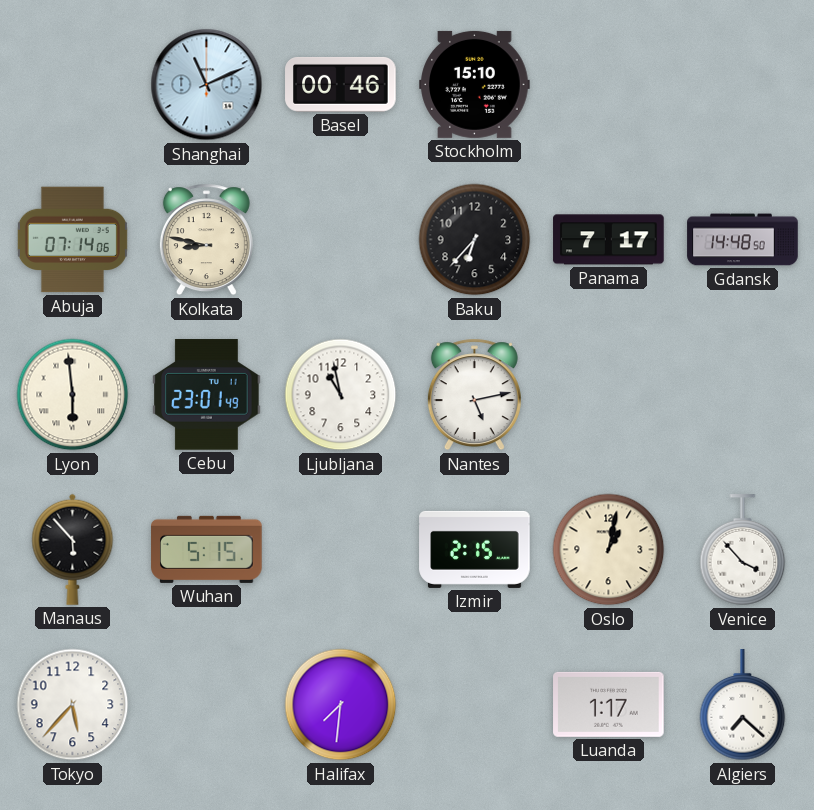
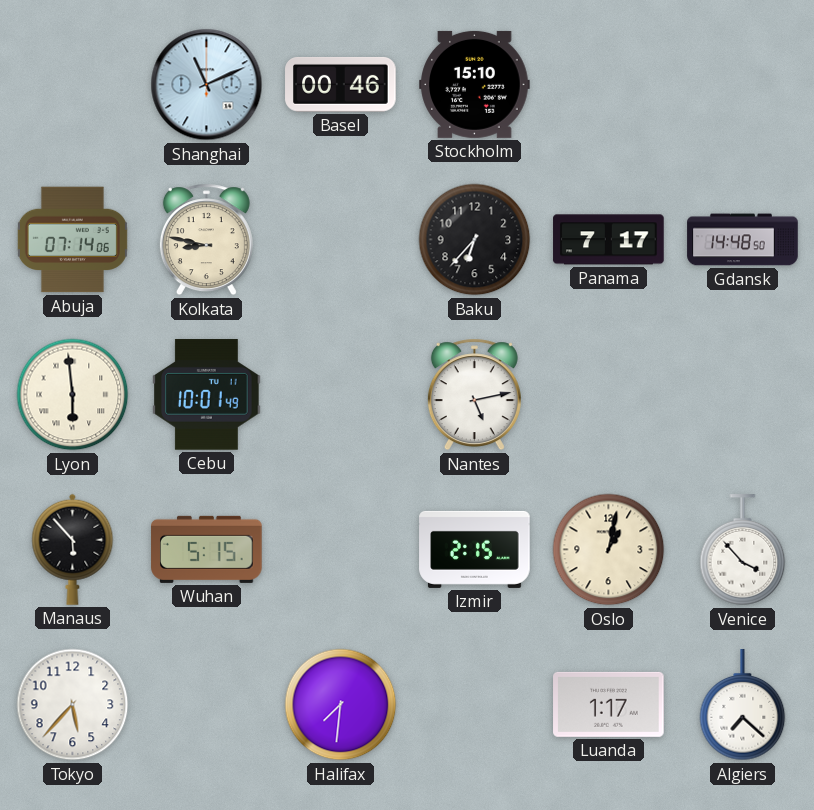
Cebu: 23:01 -> 10:01
Ljubljana: 10:58 -> none
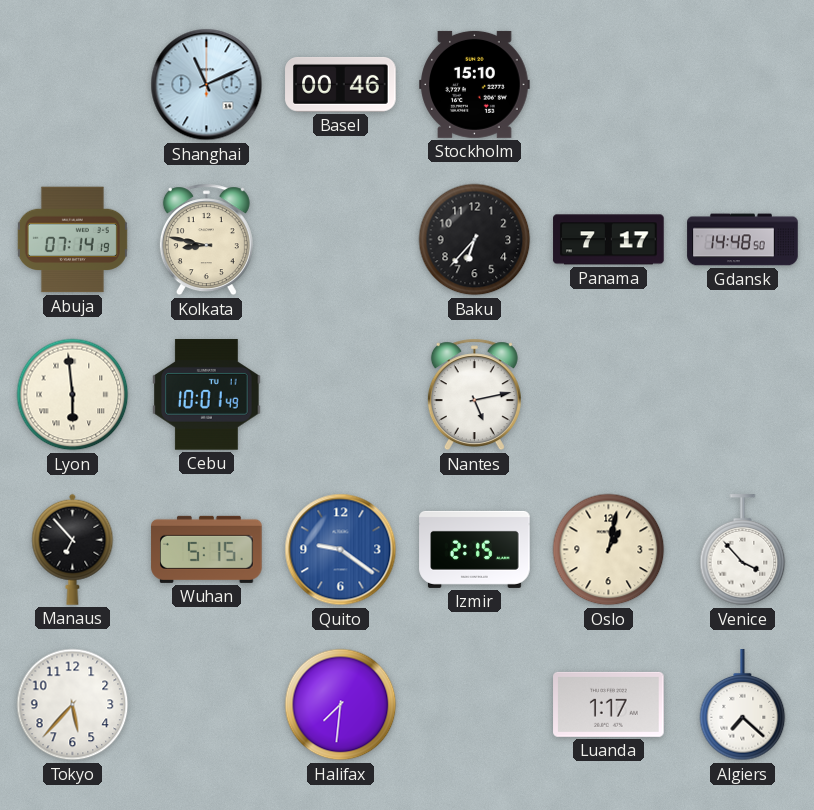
Abuja: 07:14:06 -> 07:14:19
Manaus: 5:53 -> 6:53
Quito: none -> 9:21
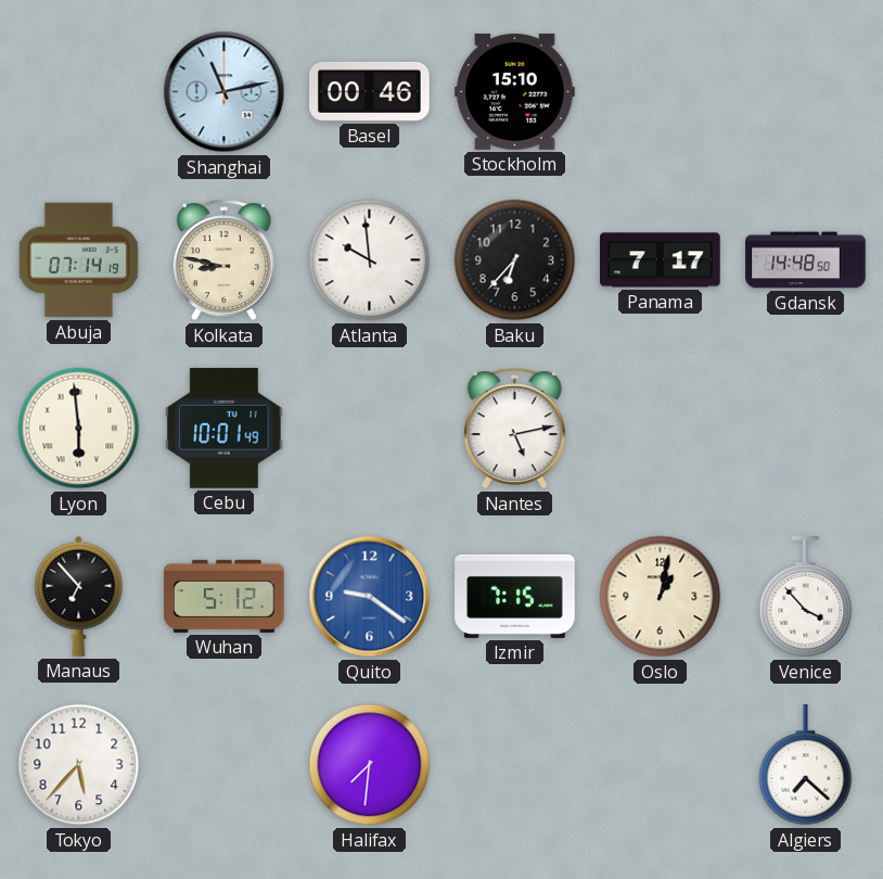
Shanghai: 11:11 -> 11:13
Atlanta: none -> 9:59
Wuhan: 5:15 -> 5:12
Izmir: 2:15 -> 7:15
Luanda: 1:17 -> none
